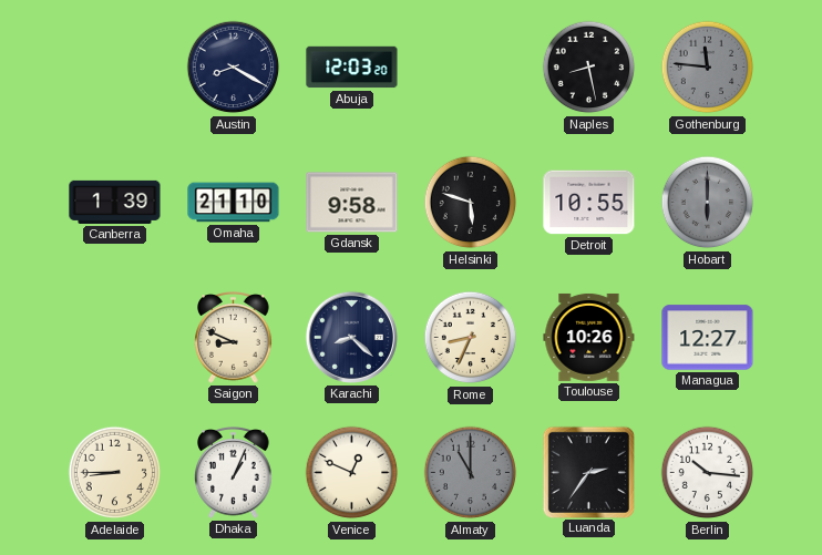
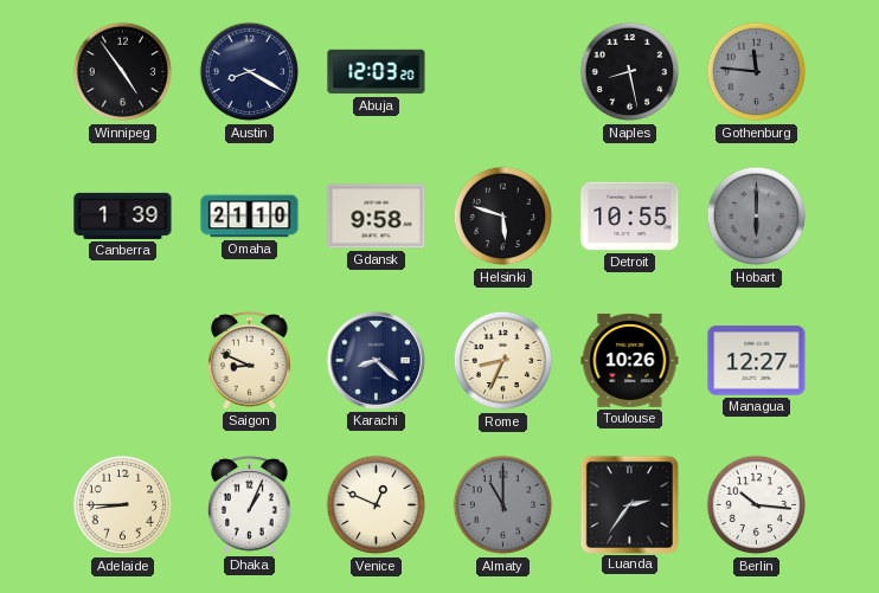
Winnipeg: none -> 4:54
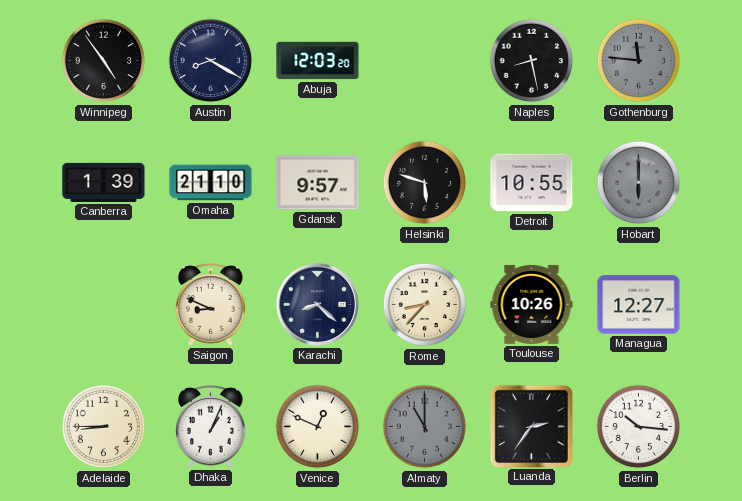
Gdansk: 9:58 -> 9:57
Rome: 8:34 -> 8:37
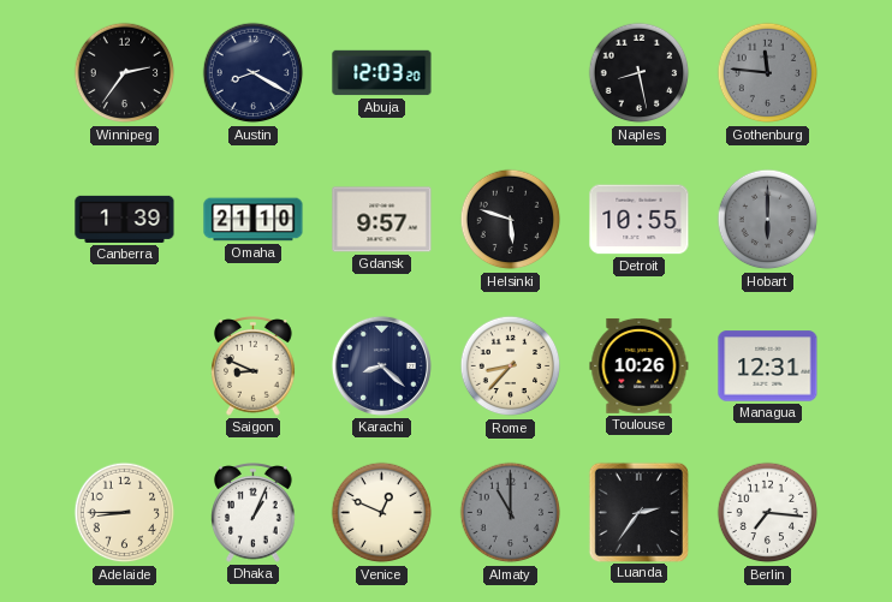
Winnipeg: 4:54 -> 2:36
Managua: 12:27 -> 12:31
Berlin: 10:16 -> 7:16
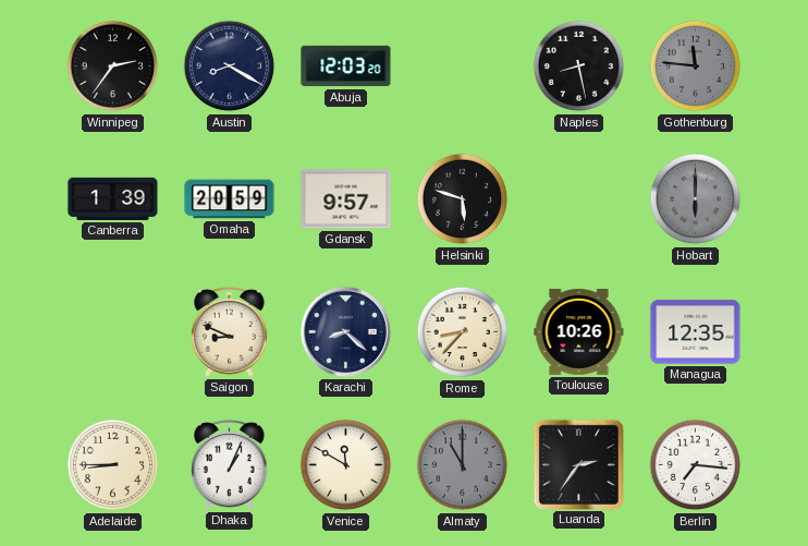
Omaha: 21:10 -> 20:59
Detroit: 10:55 -> none
Managua: 12:31 -> 12:35
Venice: 12:49 -> 11:50
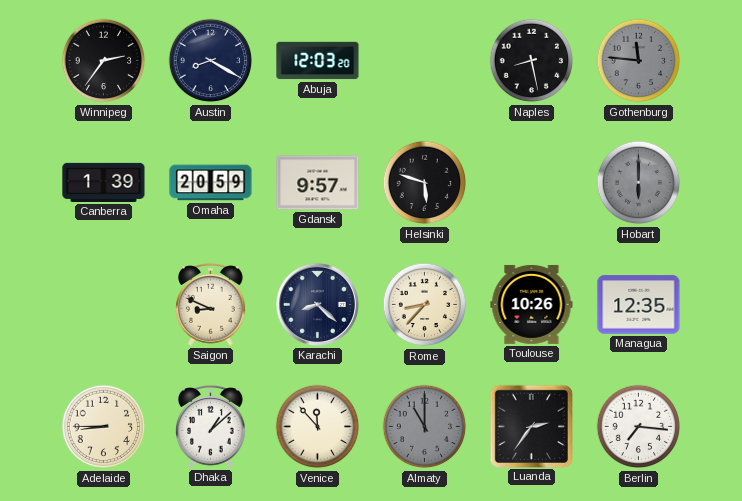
Dhaka: 1:04 -> 1:08
Venice: 11:50 -> 11:53
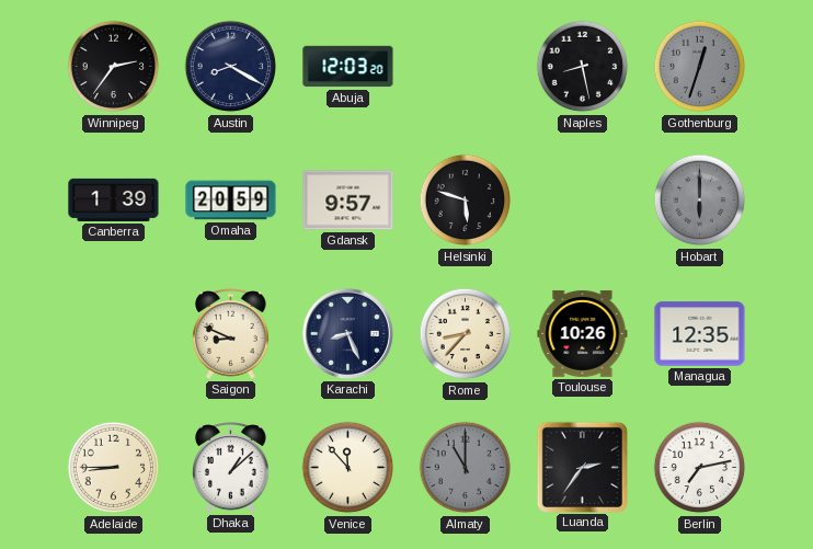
Gothenburg: 11:46 -> 12:33
Karachi: 8:22 -> 8:26
Berlin: 7:16 -> 7:13
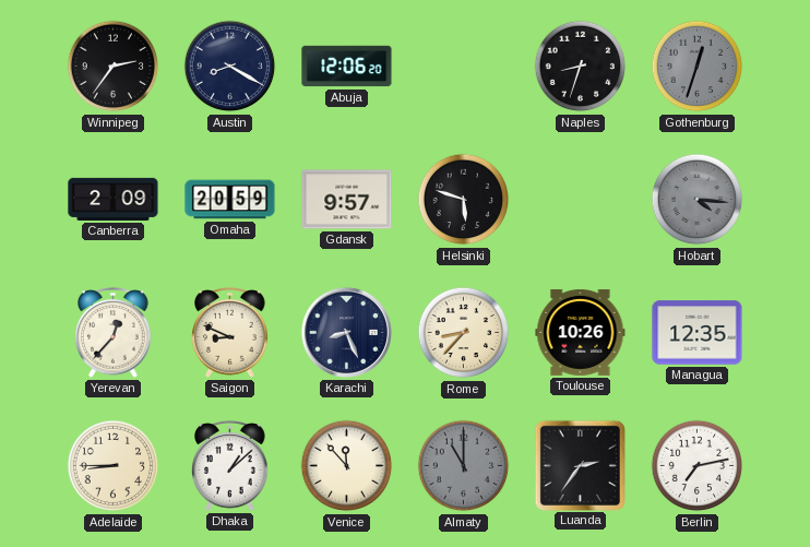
Abuja: 12:03 -> 12:06
Naples: 8:28 -> 8:33
Canberra: 1:39 -> 2:09
Hobart: 6:00 -> 4:16
Yerevan: none -> 12:37
